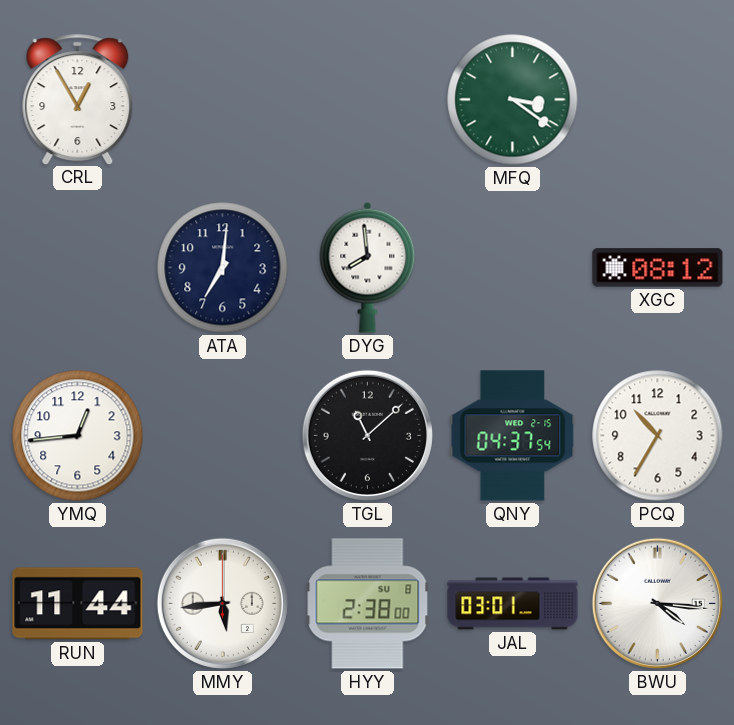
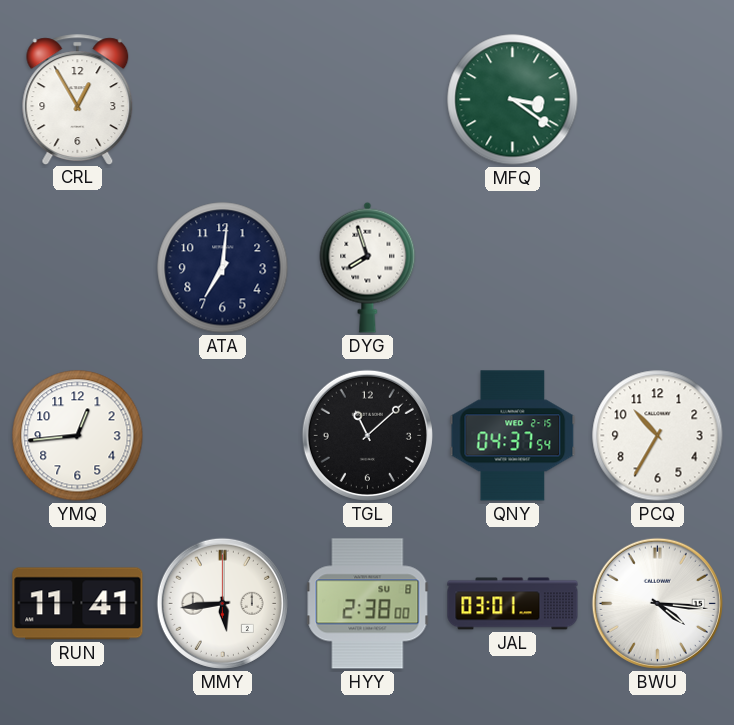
DYG: 7:59 -> 7:57
XGC: 08:12 -> none
RUN: 11:44 -> 11:41
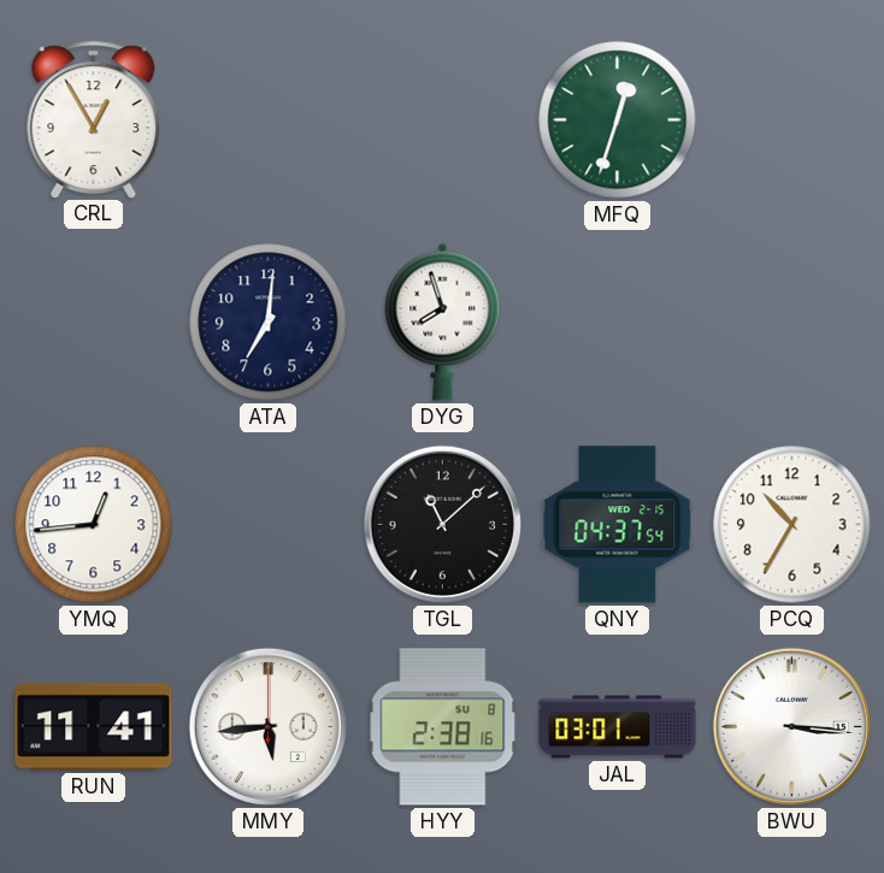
MFQ: 3:21 -> 12:33
HYY: 2:38:00 -> 2:38:16
BWU: 4:16 -> 3:16
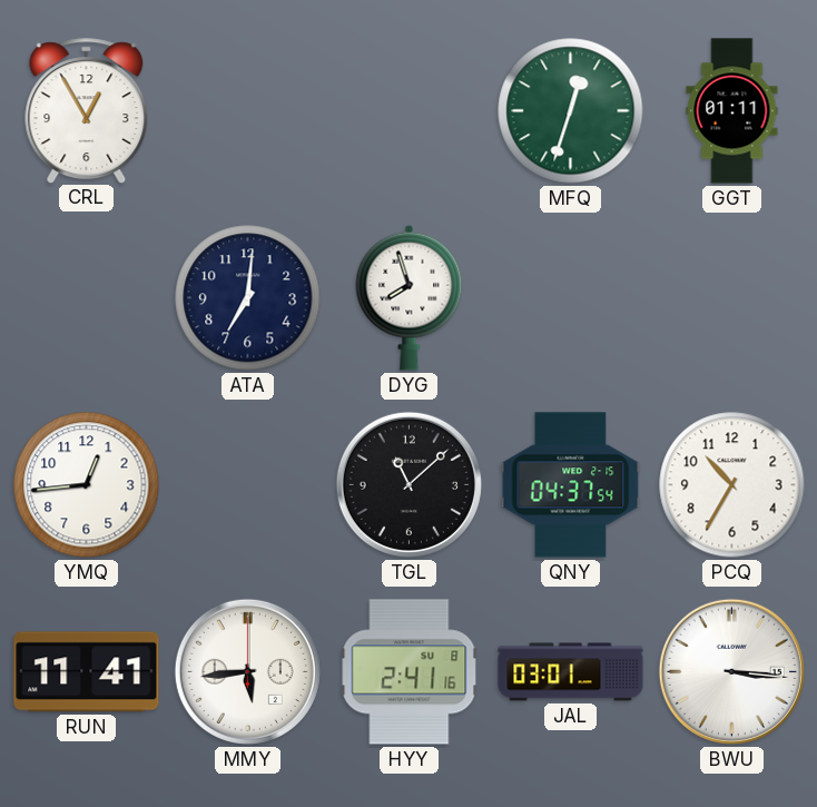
GGT: none -> 01:11
HYY: 2:38 -> 2:41
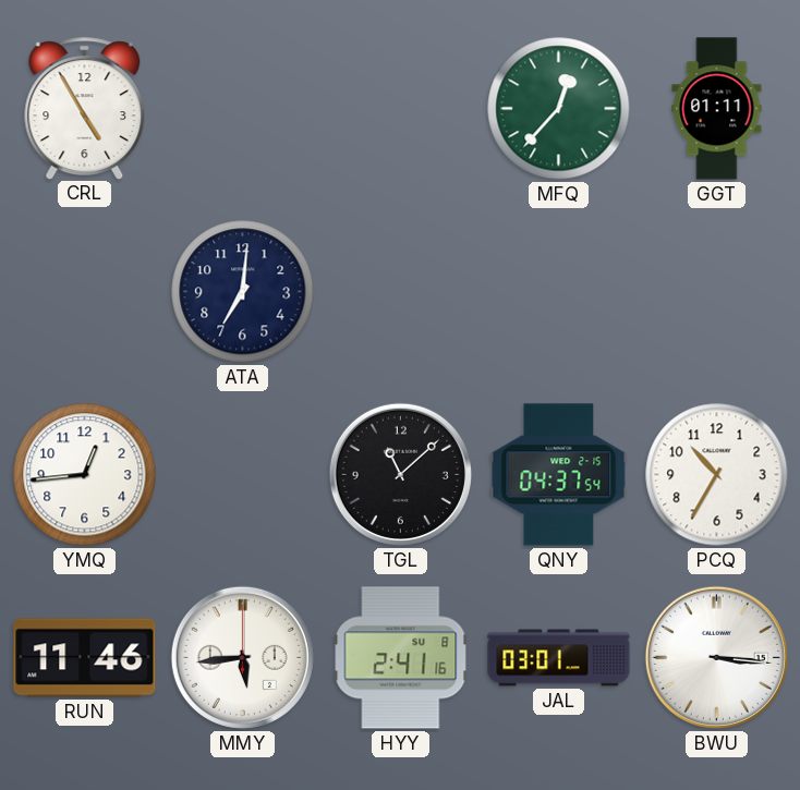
CRL: 12:55 -> 4:55
MFQ: 12:33 -> 12:37
DYG: 7:57 -> none
RUN: 11:41 -> 11:46
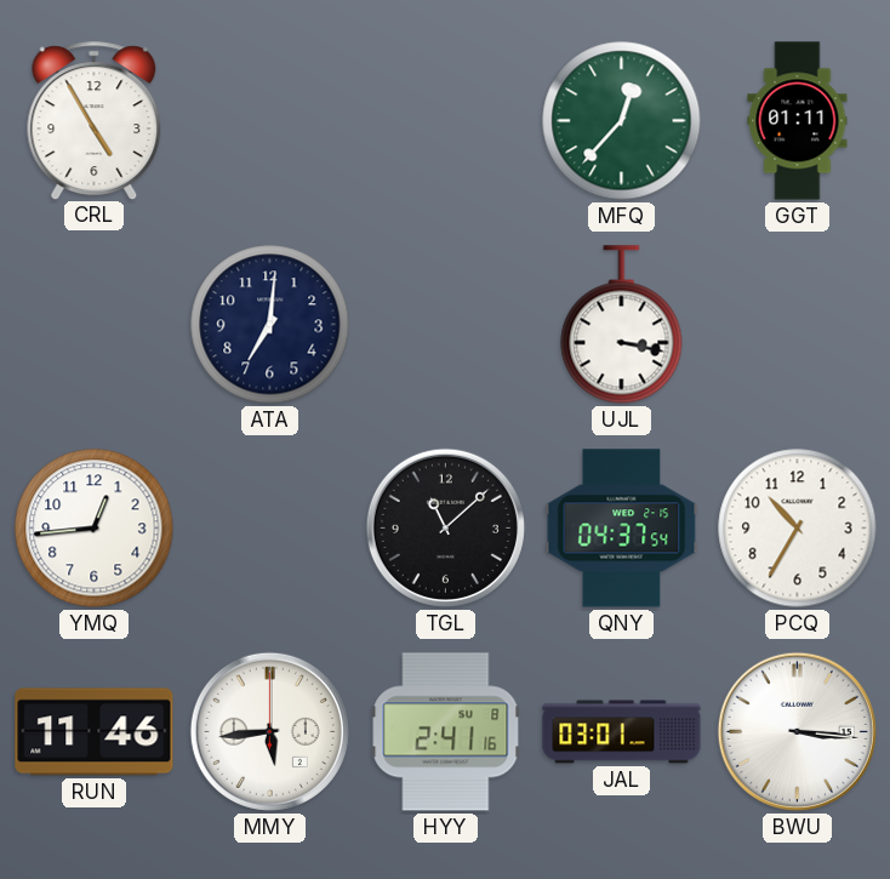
UJL: none -> 3:17
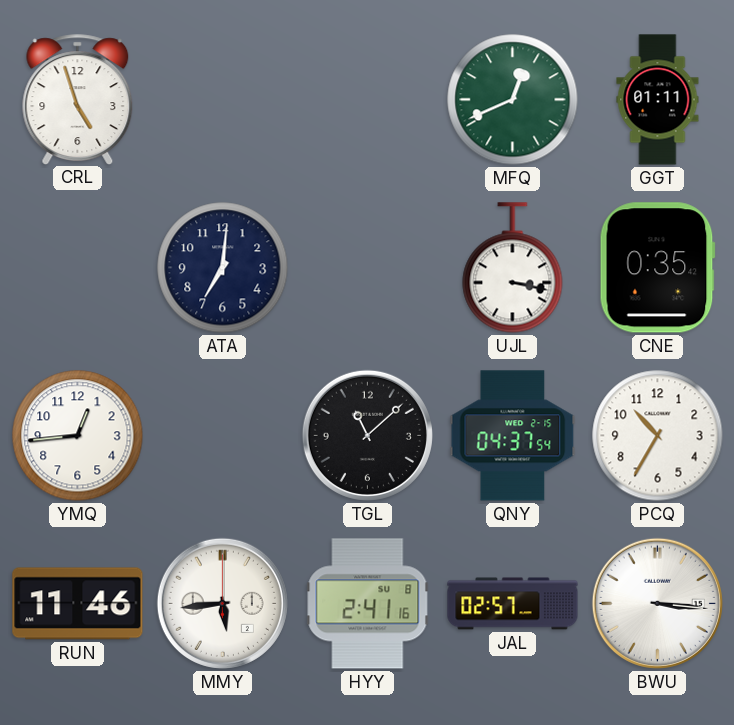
CRL: 4:55 -> 4:57
MFQ: 12:37 -> 12:41
CNE: none -> 0:35
JAL: 03:01 -> 02:57
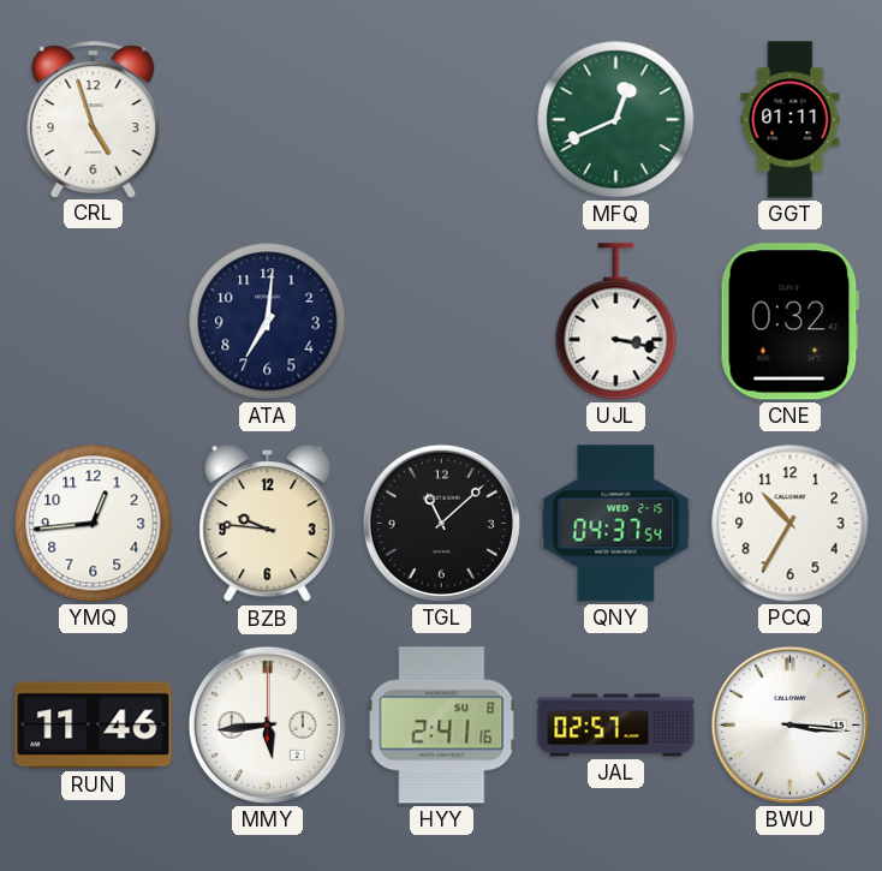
CNE: 0:35 -> 0:32
BZB: none -> 9:46
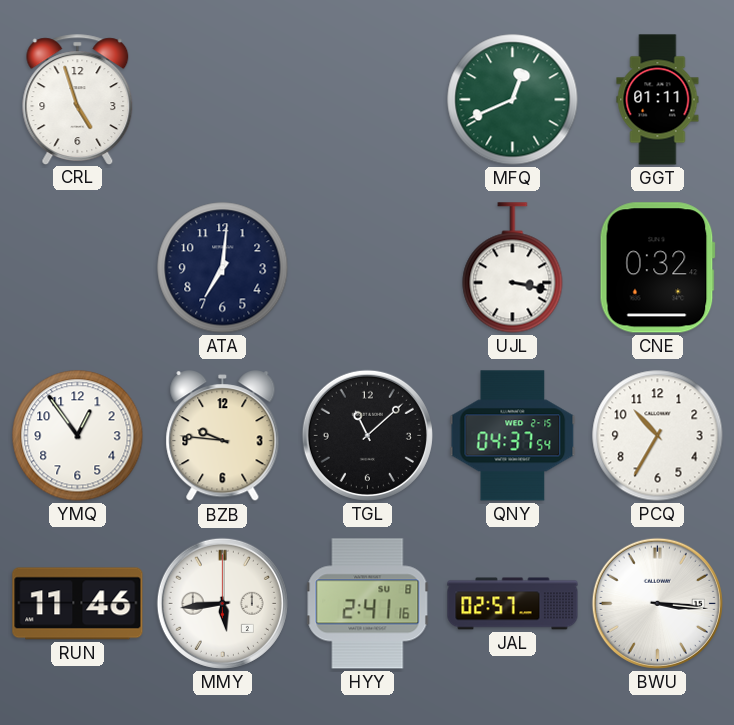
YMQ: 12:44 -> 12:54
